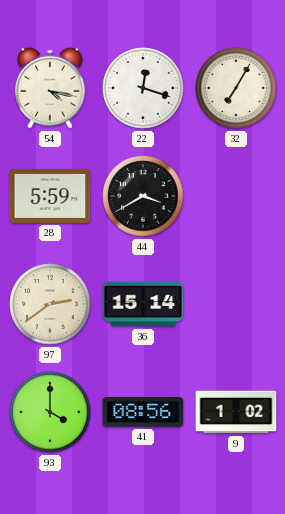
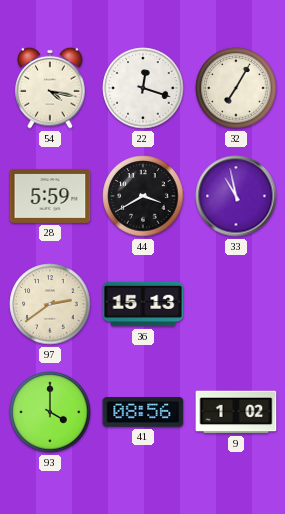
33: none -> 10:58
36: 15:14 -> 15:13
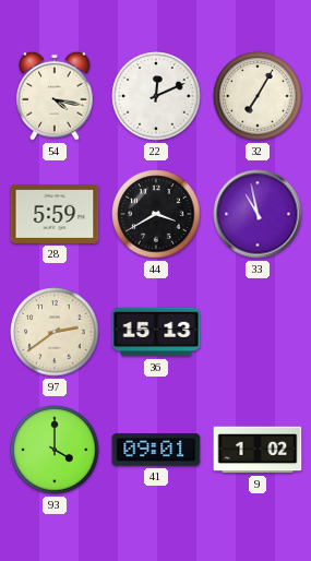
22: 12:18 -> 12:11
41: 08:56 -> 09:01
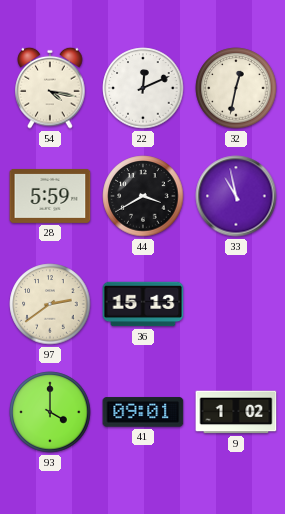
32: 7:05 -> 12:32
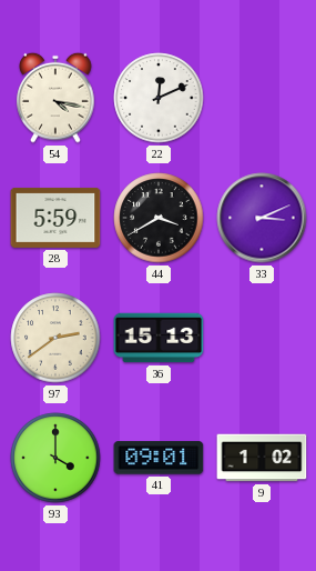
32: 12:32 -> none
33: 10:58 -> 3:11
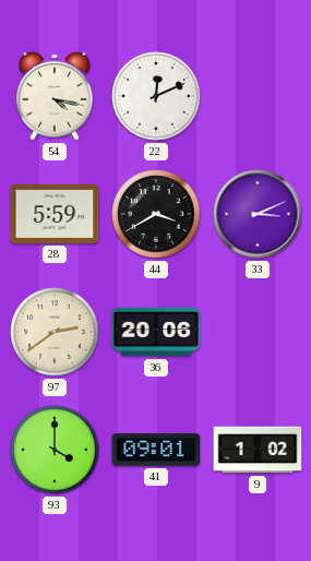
36: 15:13 -> 20:06
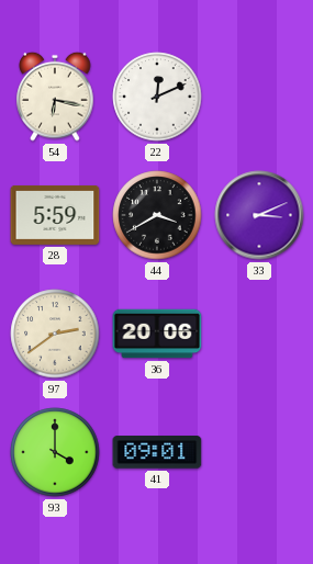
54: 4:17 -> 6:17
9: 1:02 -> none
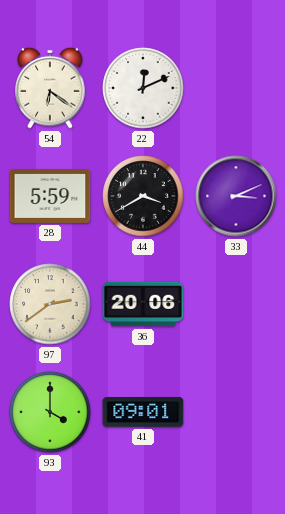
54: 6:17 -> 6:21
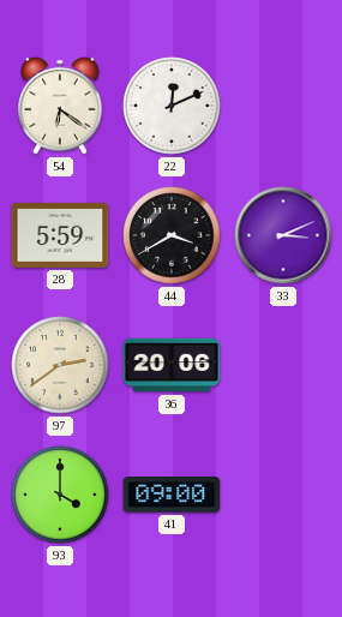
41: 09:01 -> 09:00
